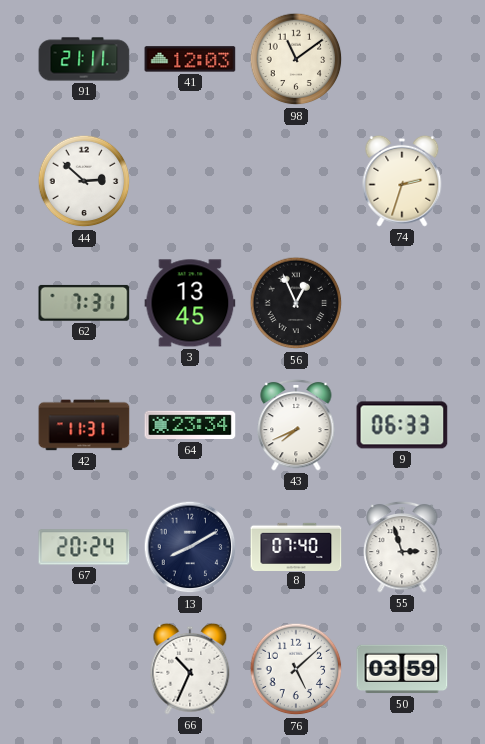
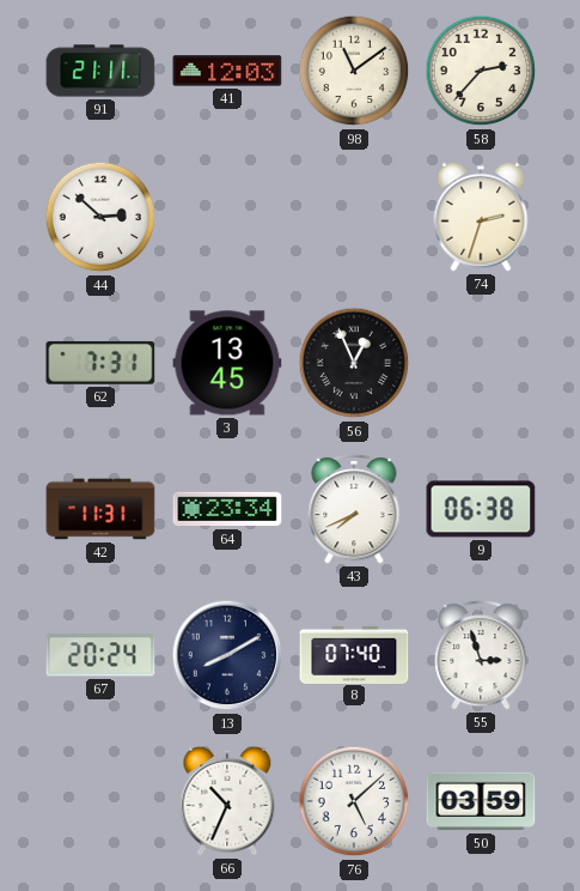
58: none -> 2:37
9: 06:33 -> 06:38
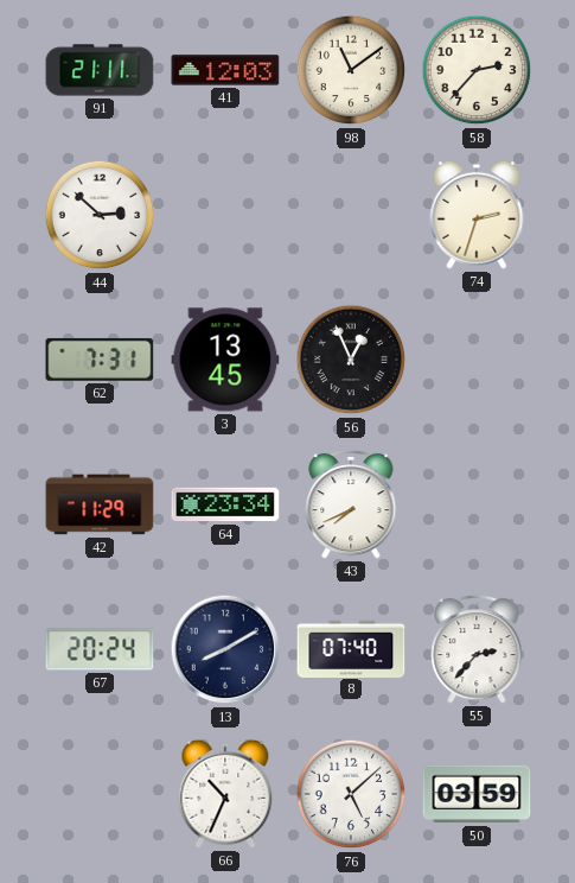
42: 11:31 -> 11:29
9: 06:38 -> none
55: 2:57 -> 2:37
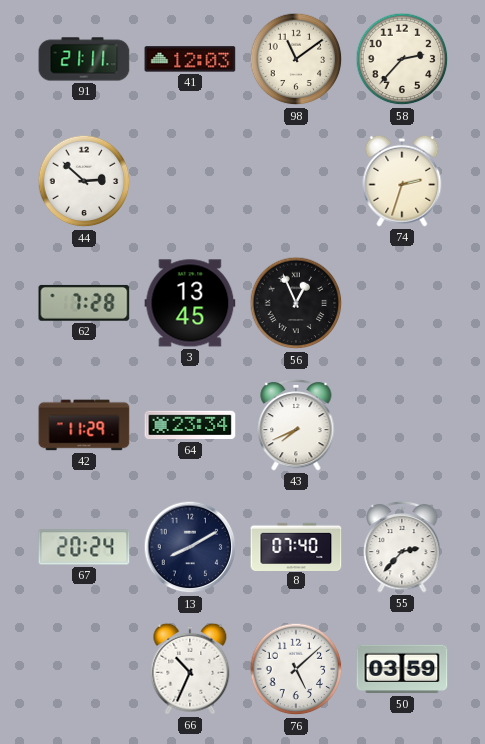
62: 7:31 -> 7:28
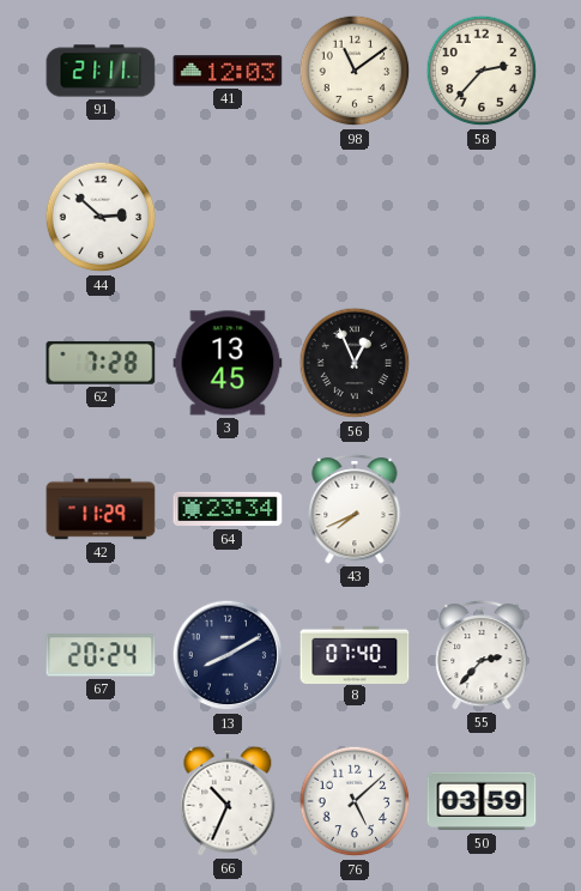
74: 2:33 -> none
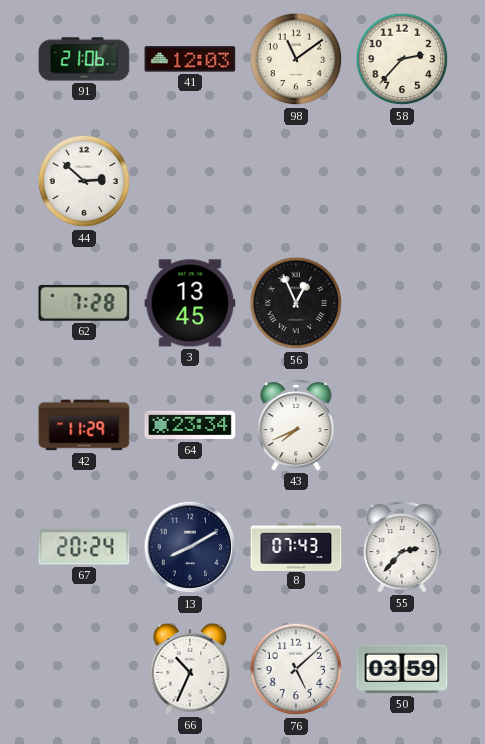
91: 21:11 -> 21:06
8: 07:40 -> 07:43
